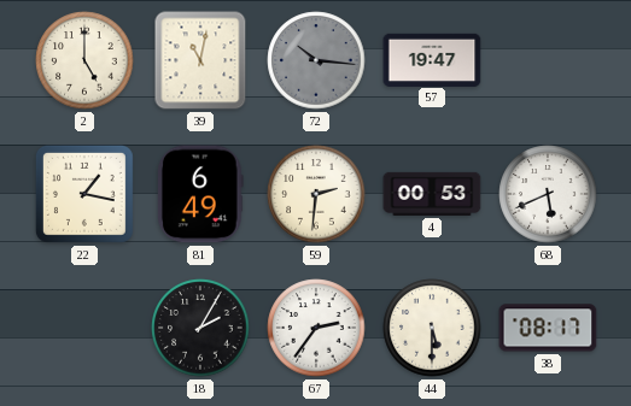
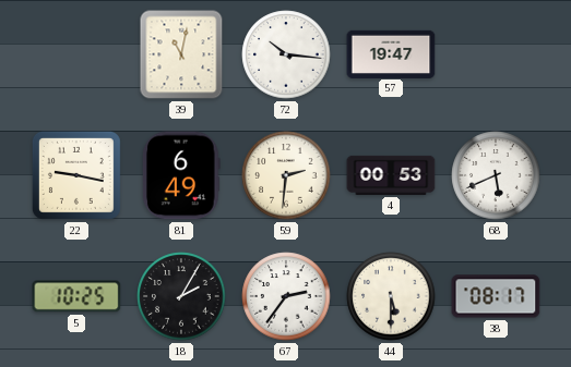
2: 5:00 -> none
72 dial: grey -> white
22: 1:17 -> 9:17
5: none -> 10:25
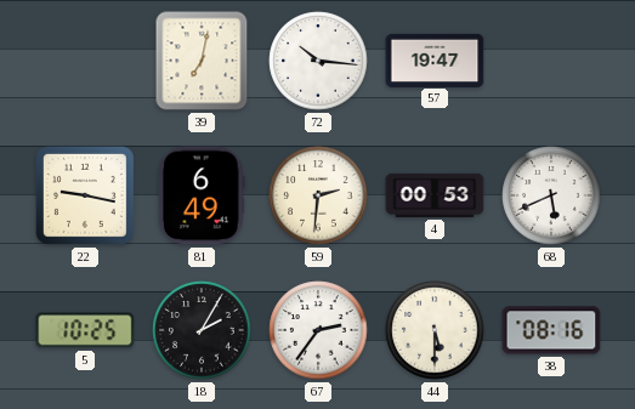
39: 11:02 -> 7:02
38: 08:17 -> 08:16
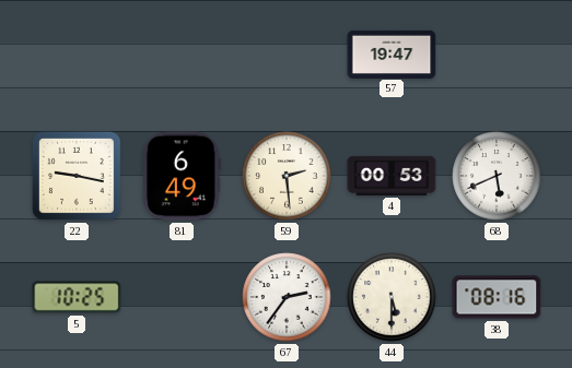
39: 7:02 -> none
72: 10:16 -> none
59: 2:31 -> 2:29
18: 2:05 -> none
